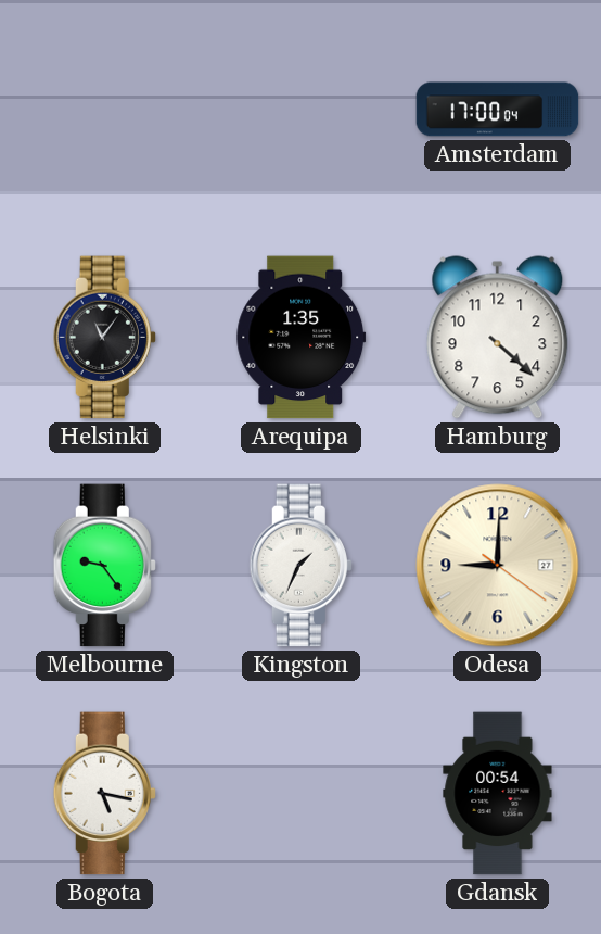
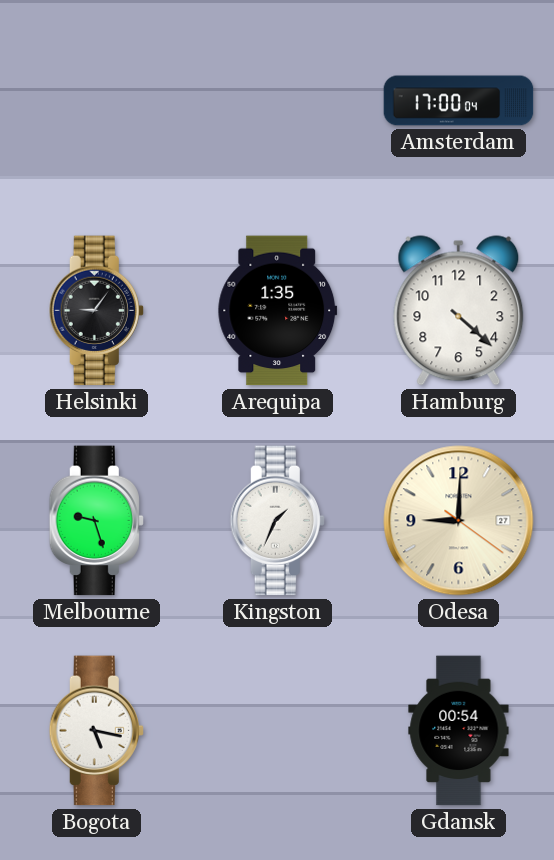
Helsinki: 11:06 -> 9:06
Melbourne: 9:24 -> 9:27
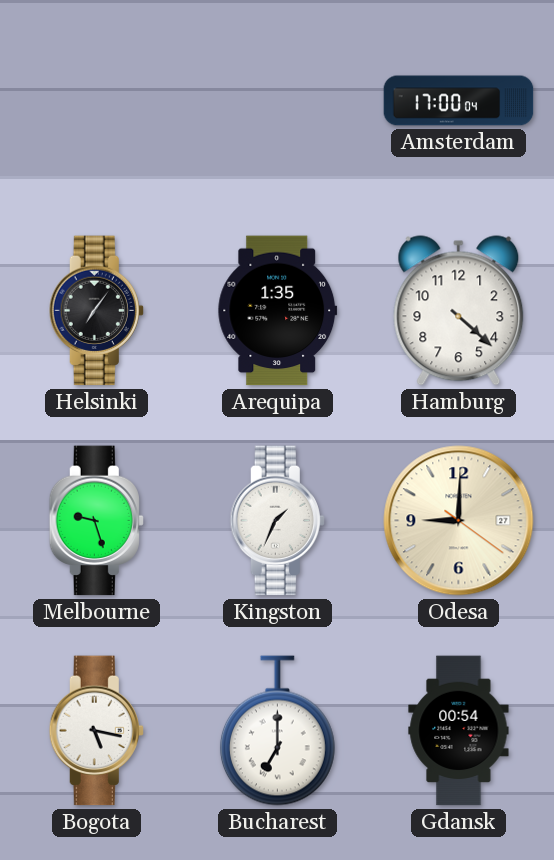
Helsinki: 9:06 -> 7:06
Bucharest: none -> 7:00
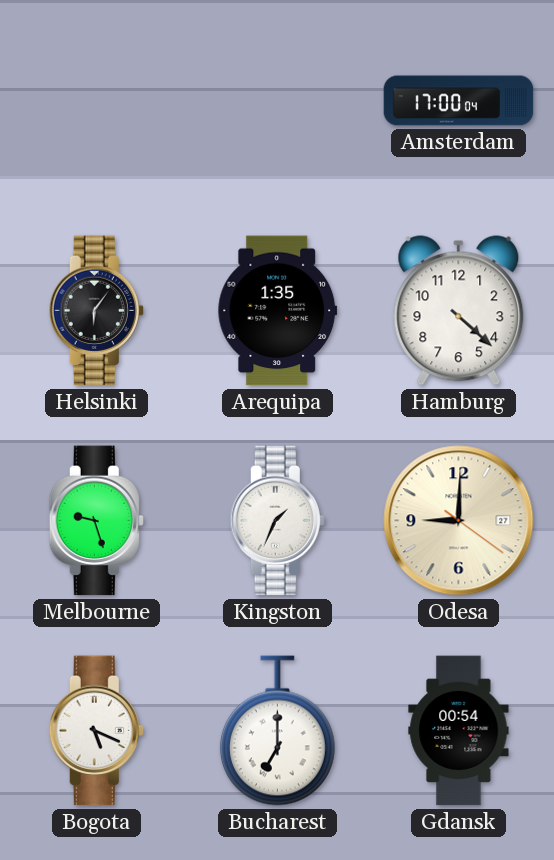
Helsinki: 7:06 -> 6:06
Bogota: 5:17 -> 5:19
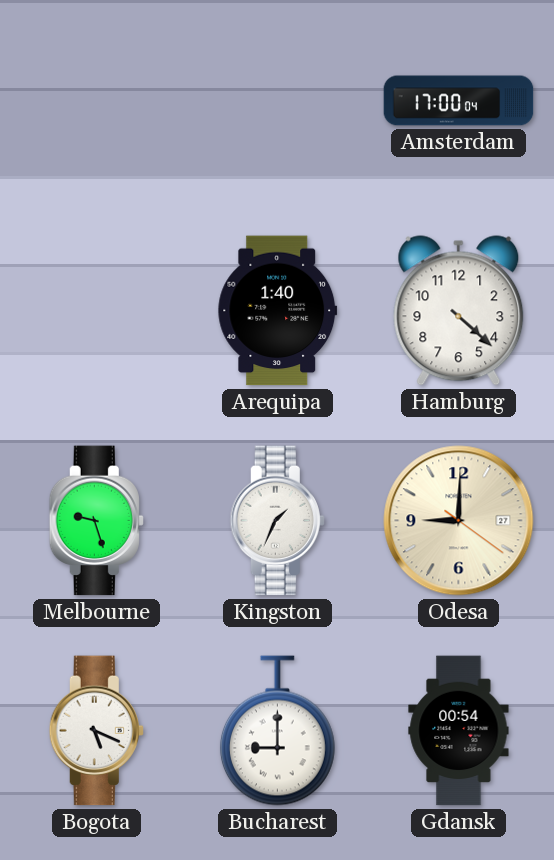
Helsinki: 6:06 -> none
Arequipa: 1:35 -> 1:40
Bucharest: 7:00 -> 9:00
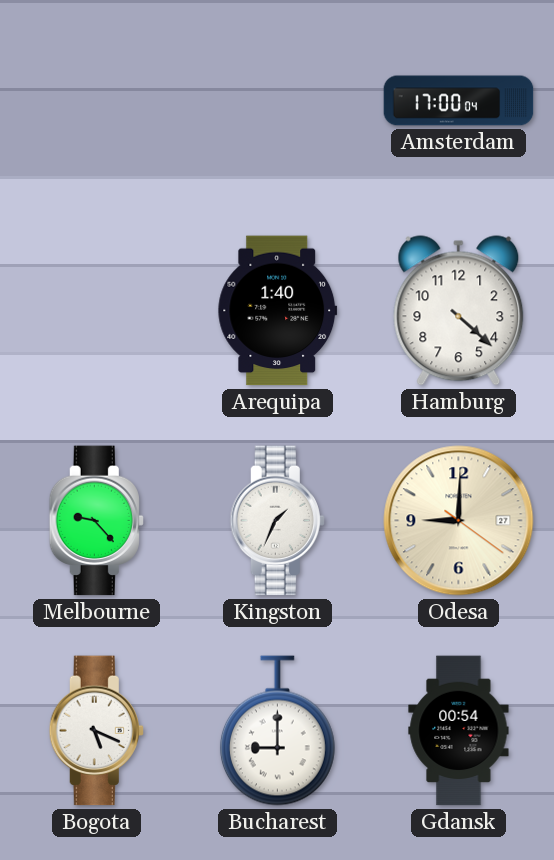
Melbourne: 9:27 -> 9:23
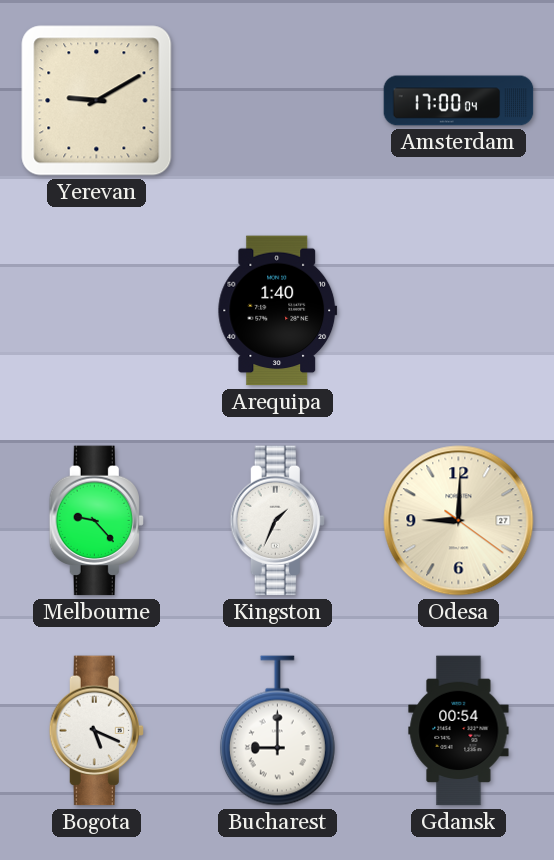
Yerevan: none -> 9:10
Hamburg: 4:22 -> none
